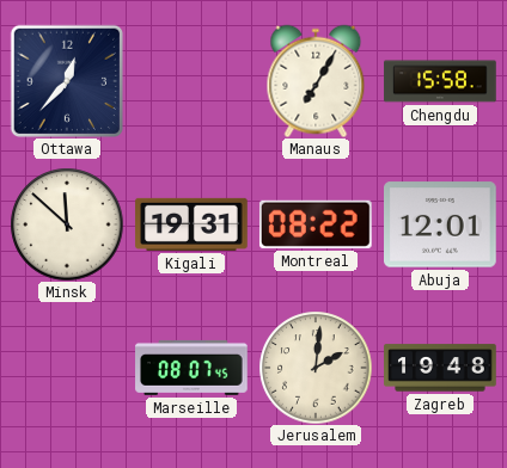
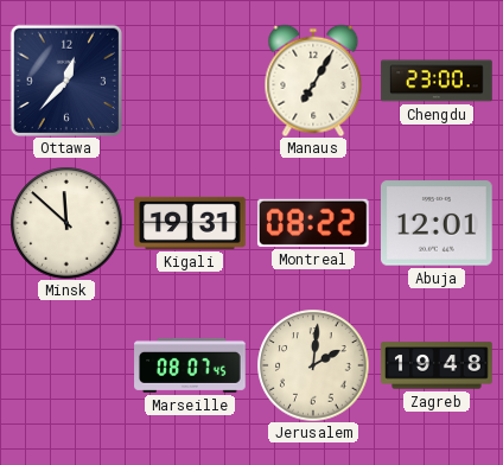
Chengdu: 15:58 -> 23:00
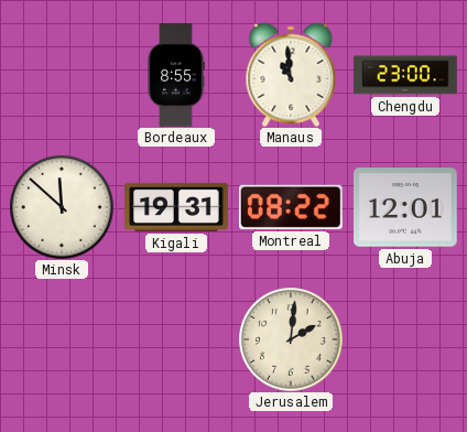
Ottawa: 12:37 -> none
Bordeaux: none -> 8:55
Manaus: 7:05 -> 10:59
Marseille: 08:07 -> none
Zagreb: 19:48 -> none
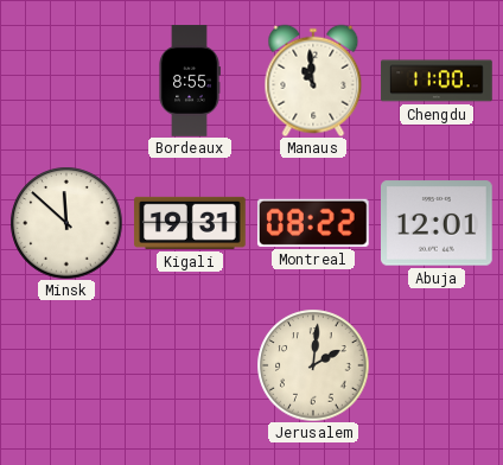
Chengdu: 23:00 -> 11:00
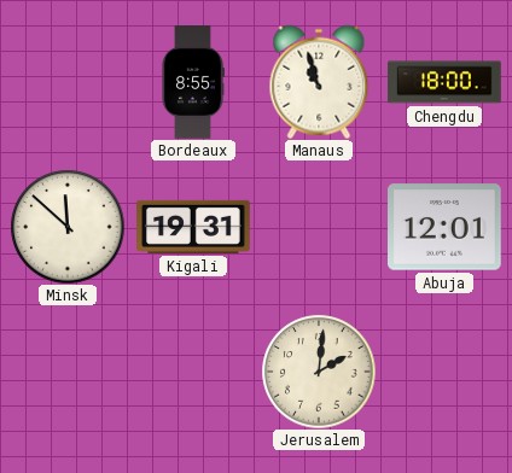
Manaus: 10:59 -> 10:57
Chengdu: 11:00 -> 18:00
Montreal: 08:22 -> none
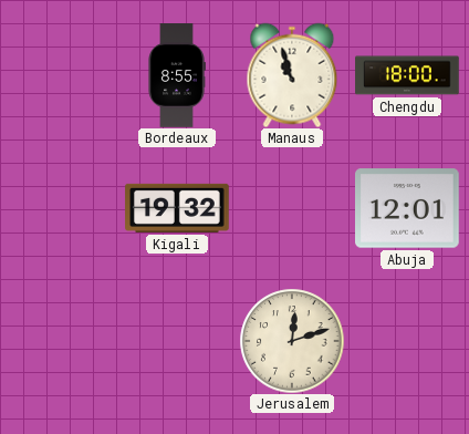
Minsk: 11:52 -> none
Kigali: 19:31 -> 19:32
Jerusalem: 2:01 -> 12:12
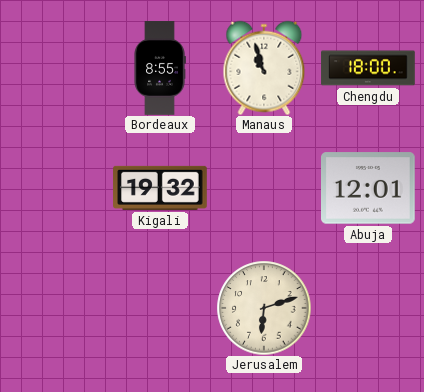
Jerusalem: 12:12 -> 6:12
